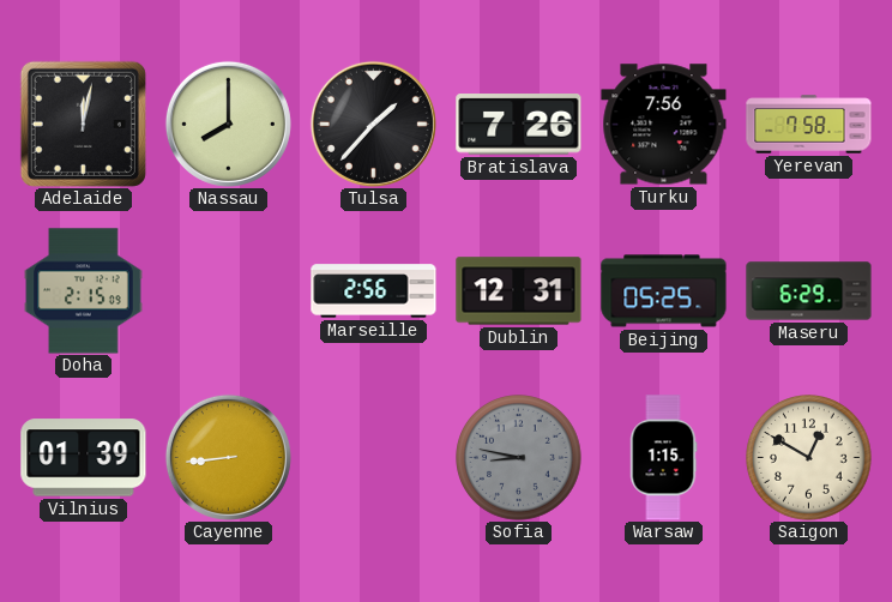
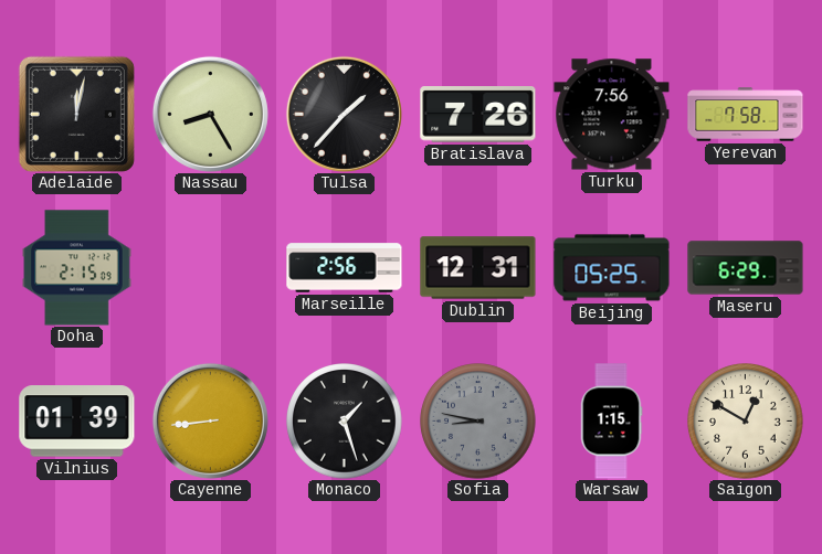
Nassau: 8:00 -> 8:25
Monaco: none -> 1:27
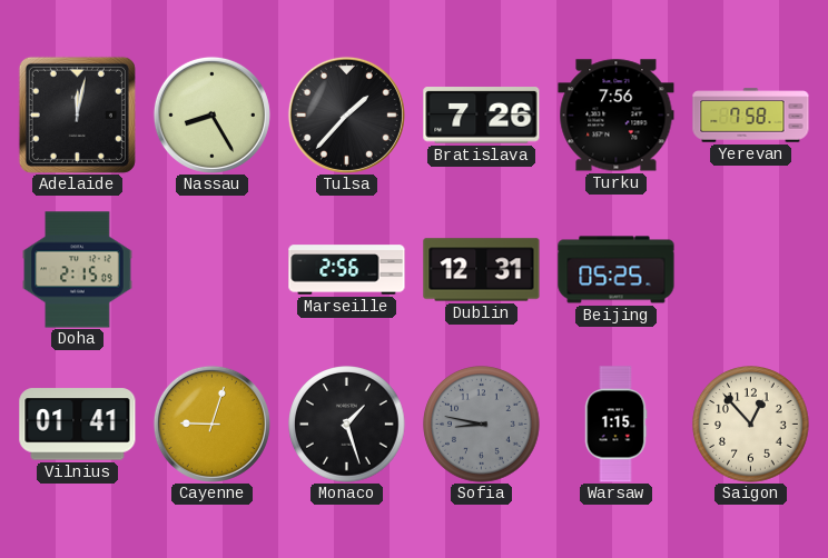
Maseru: 6:29 -> none
Vilnius: 01:39 -> 01:41
Cayenne: 8:44 -> 9:03
Saigon: 12:50 -> 12:53
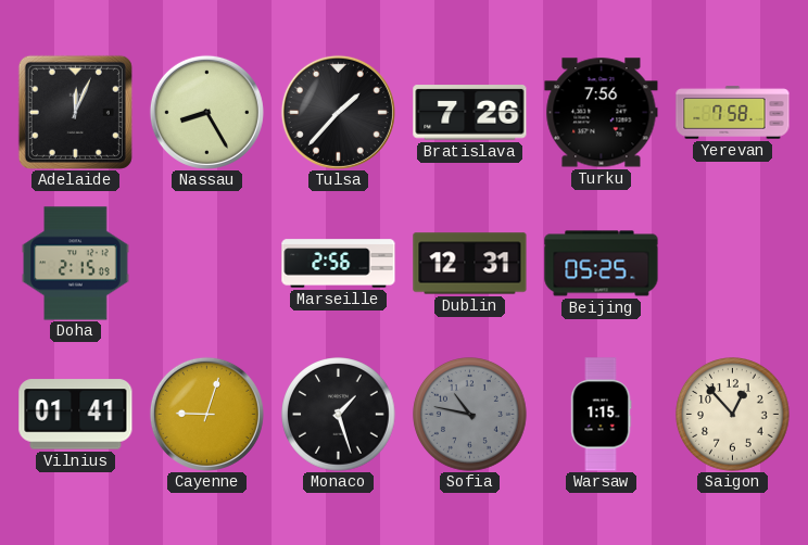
Adelaide: 12:02 -> 12:04
Sofia: 8:47 -> 10:47
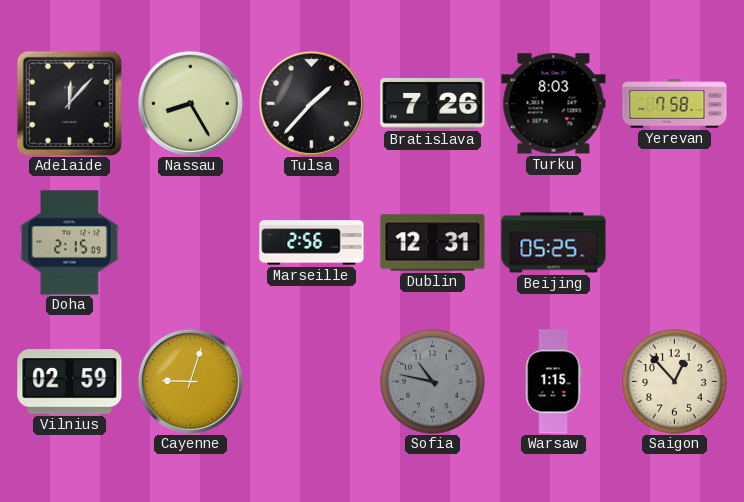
Adelaide: 12:04 -> 12:07
Turku: 7:56 -> 8:03
Vilnius: 01:41 -> 02:59
Monaco: 1:27 -> none
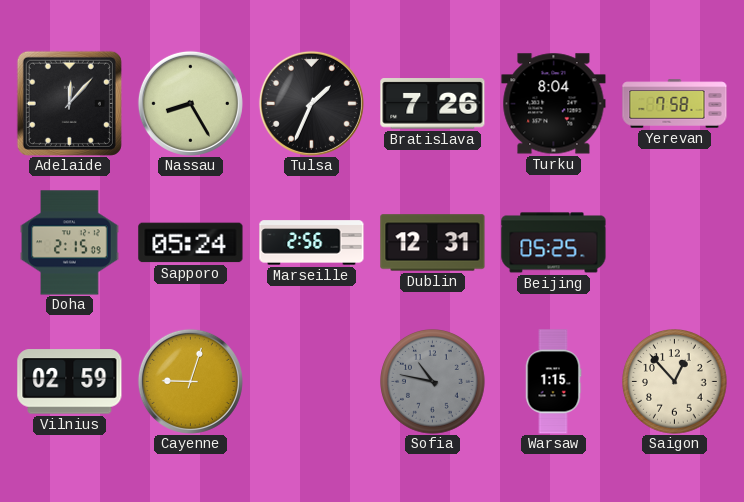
Tulsa: 1:37 -> 1:34
Turku: 8:03 -> 8:04
Sapporo: none -> 05:24
